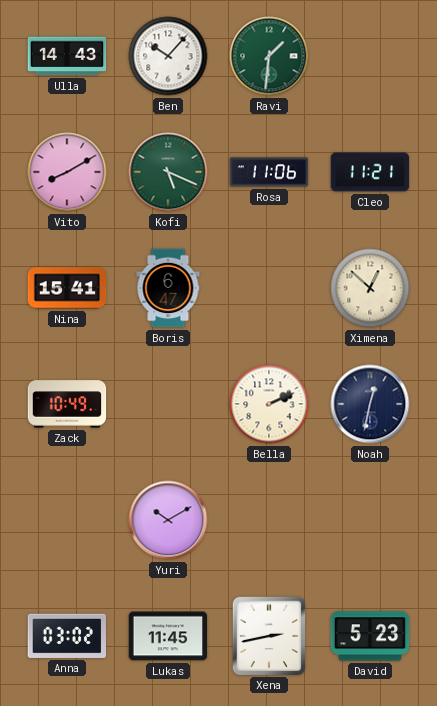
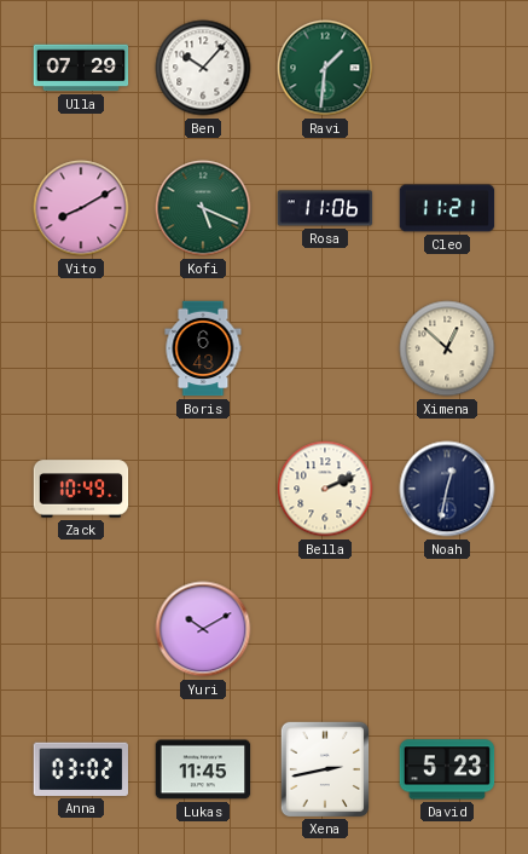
Ulla: 14:43 -> 07:29
Nina: 15:41 -> none
Boris: 6:47 -> 6:43
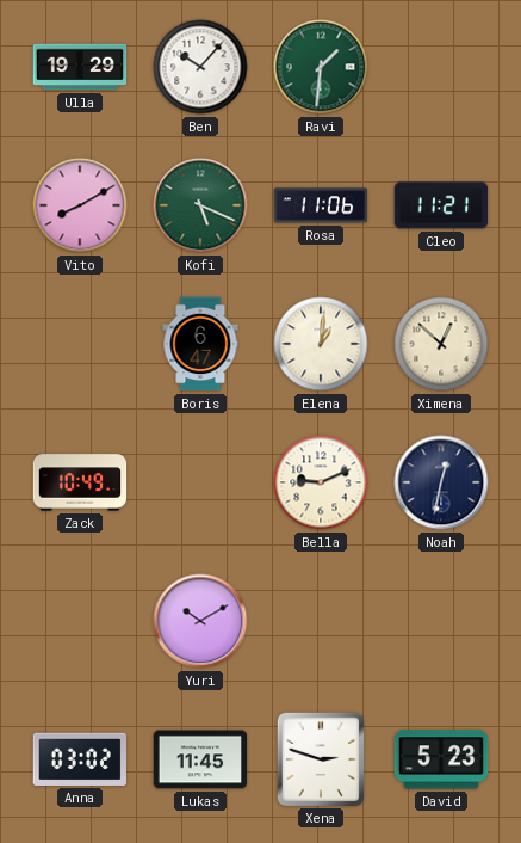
Ulla: 07:29 -> 19:29
Boris: 6:43 -> 6:47
Elena: none -> 1:01
Bella: 2:11 -> 9:11
Xena: 2:43 -> 2:48
